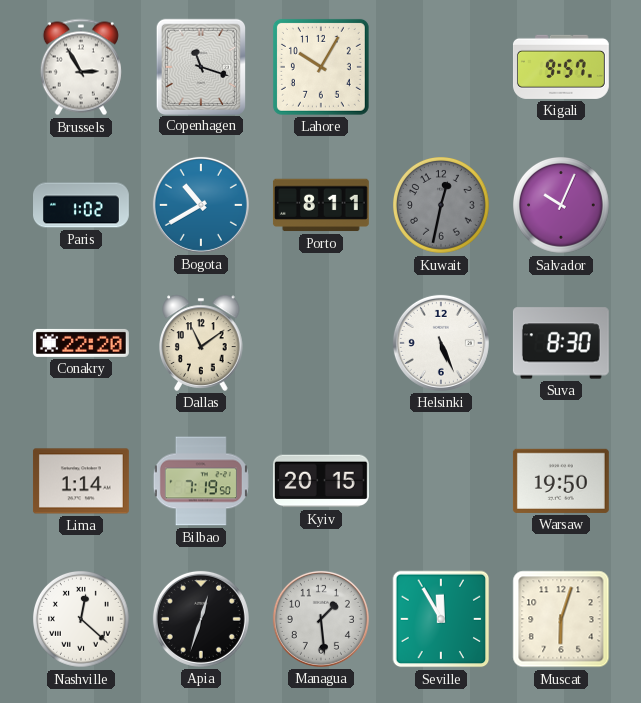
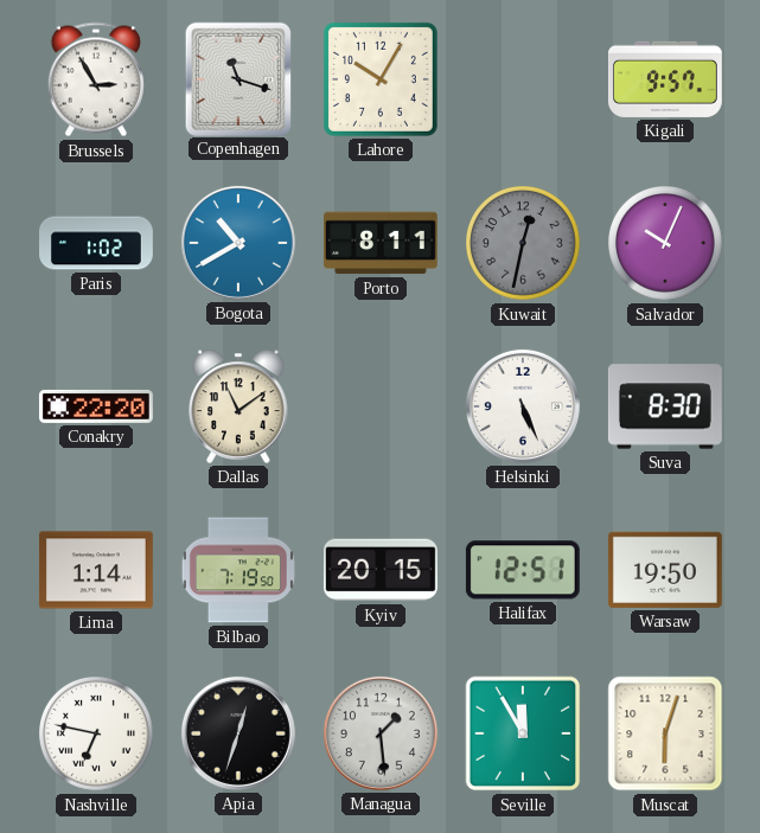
Halifax: none -> 12:51
Nashville: 12:22 -> 6:47
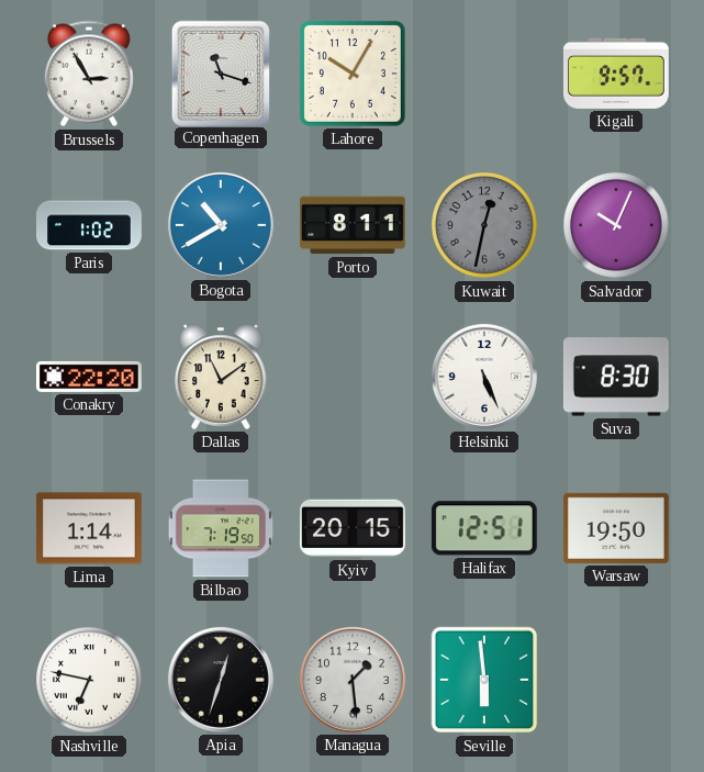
Seville: 11:55 -> 5:59
Muscat: 6:03 -> none
